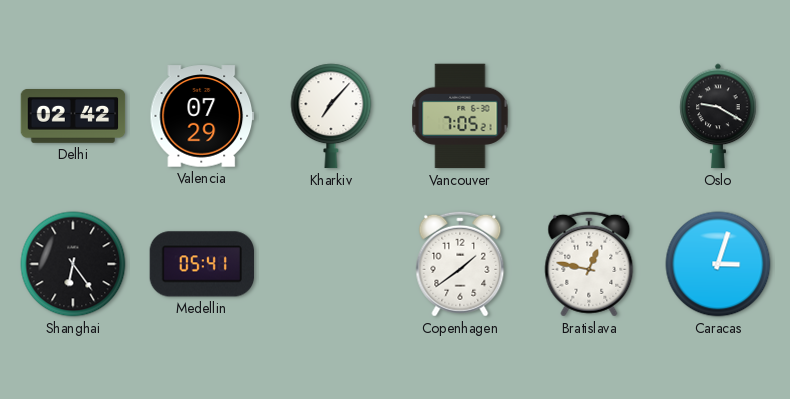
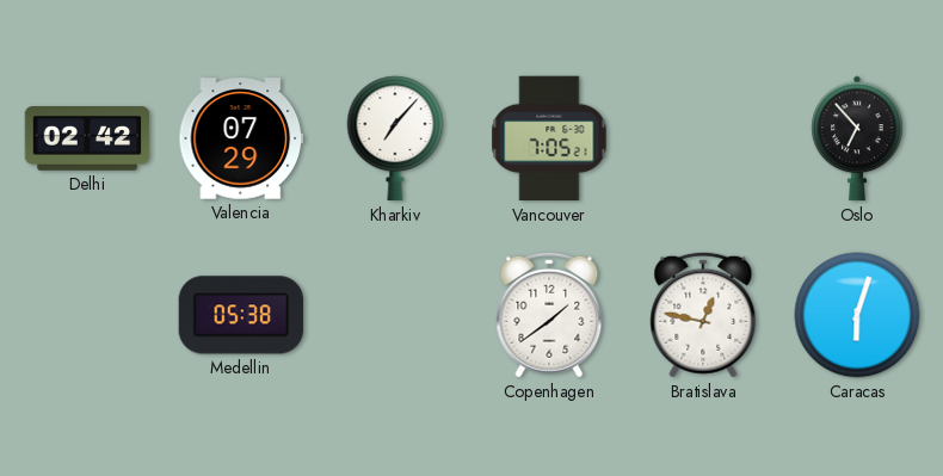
Oslo: 9:20 -> 6:53
Shanghai: 6:24 -> none
Medellin: 05:41 -> 05:38
Caracas: 3:03 -> 6:03
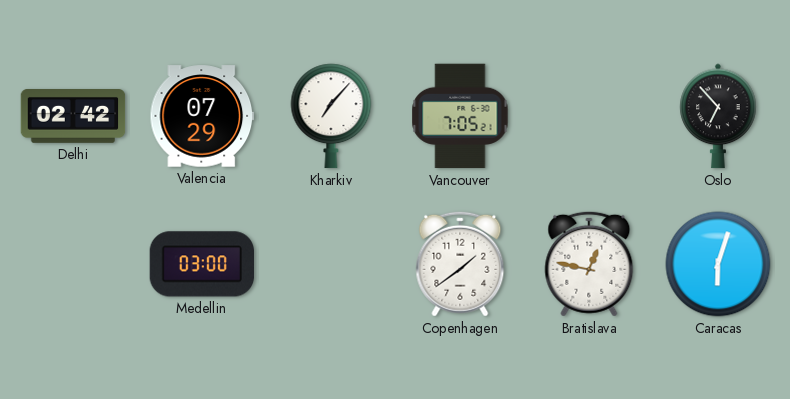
Medellin: 05:38 -> 03:00
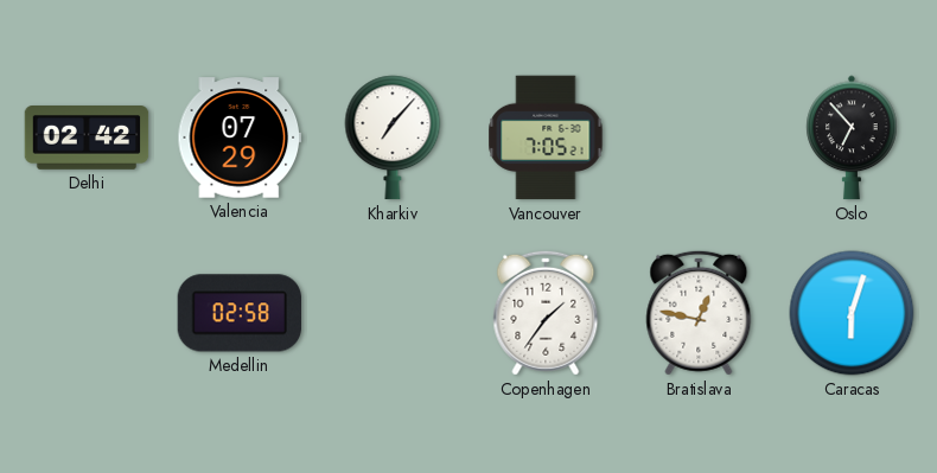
Medellin: 03:00 -> 02:58
Copenhagen: 1:39 -> 1:36
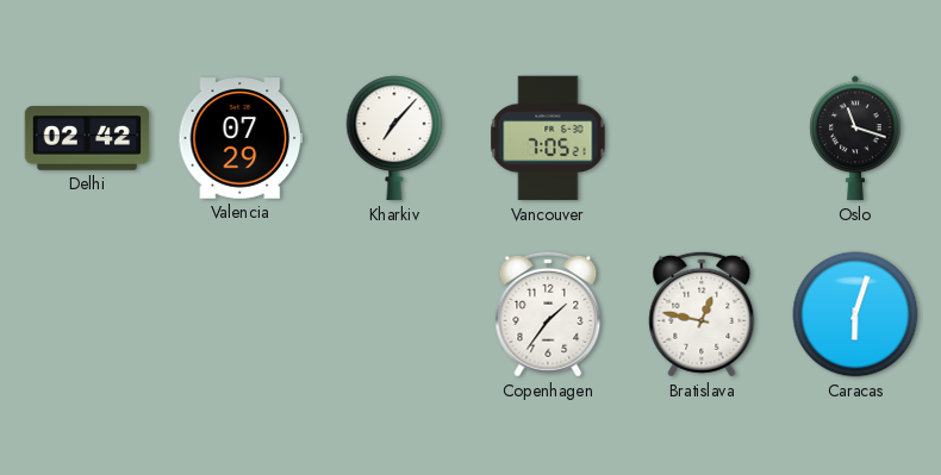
Oslo: 6:53 -> 11:18
Medellin: 02:58 -> none
